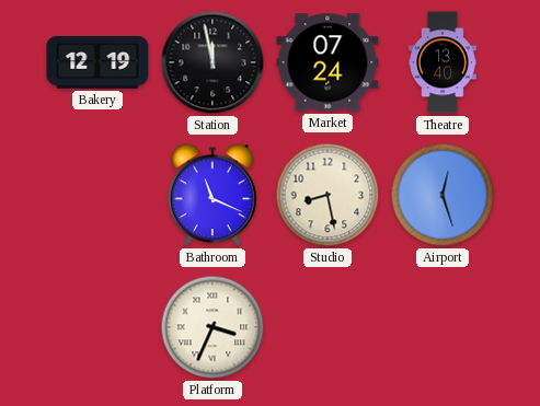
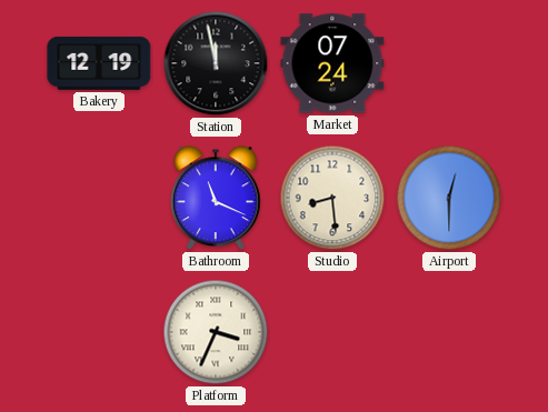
Theatre: 13:40 -> none
Studio: 8:28 -> 8:29
Airport: 12:27 -> 12:30
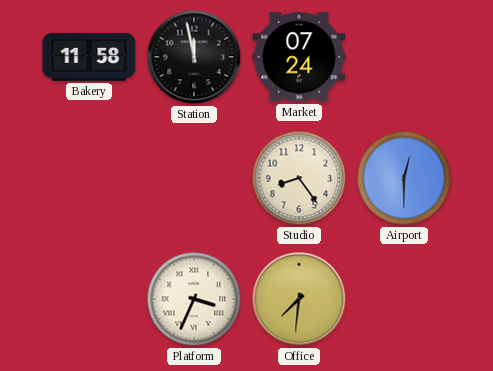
Bakery: 12:19 -> 11:58
Bathroom: 11:19 -> none
Studio: 8:29 -> 8:24
Office: none -> 7:31
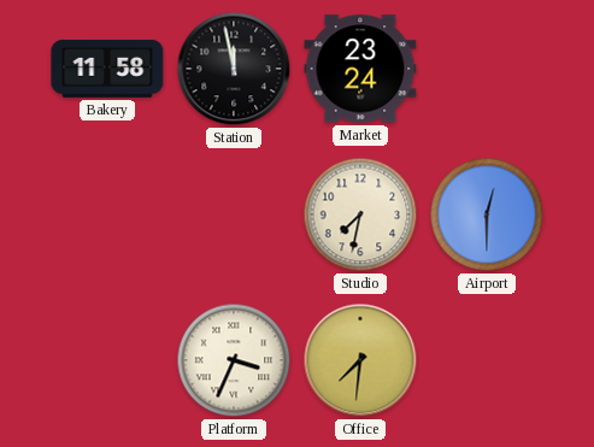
Market: 07:24 -> 23:24
Studio: 8:24 -> 7:32
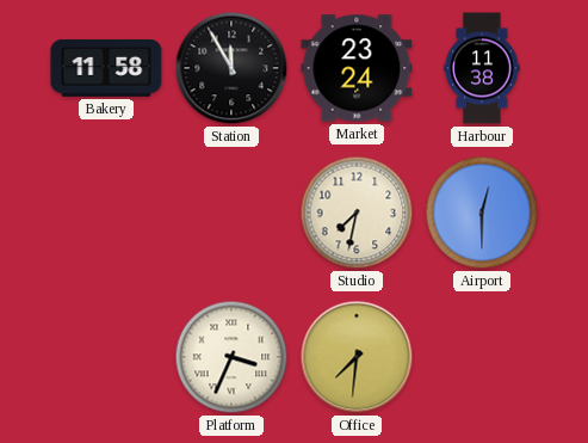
Station: 11:58 -> 11:55
Harbour: none -> 11:38
